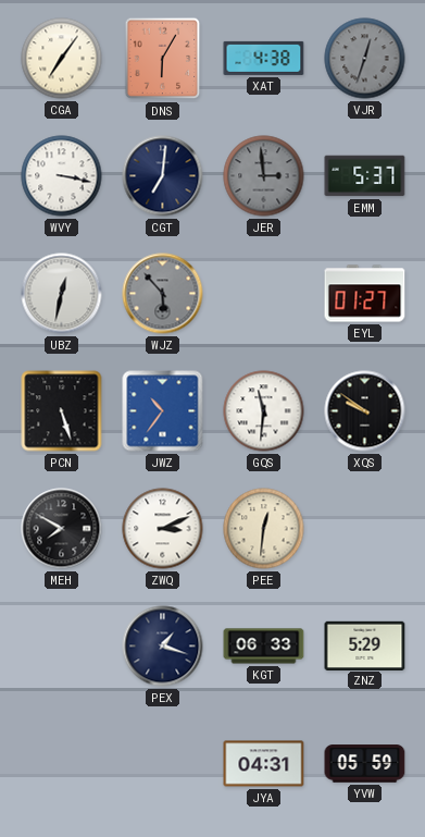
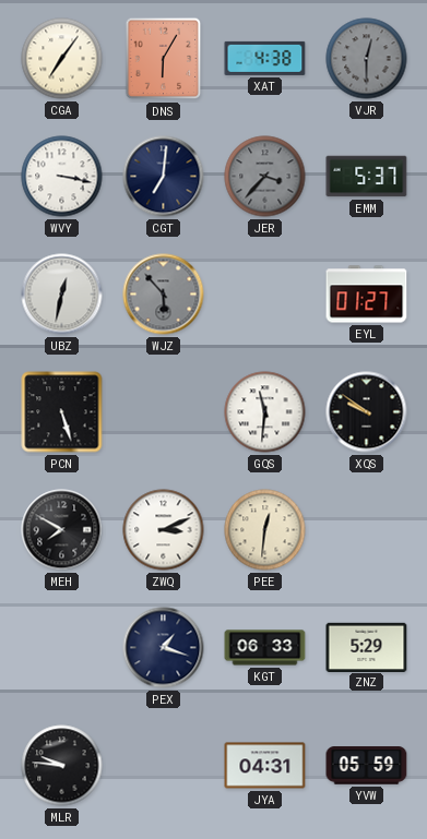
VJR: 12:33 -> 12:30
JER: 2:59 -> 3:37
JWZ: 10:36 -> none
MLR: none -> 9:46
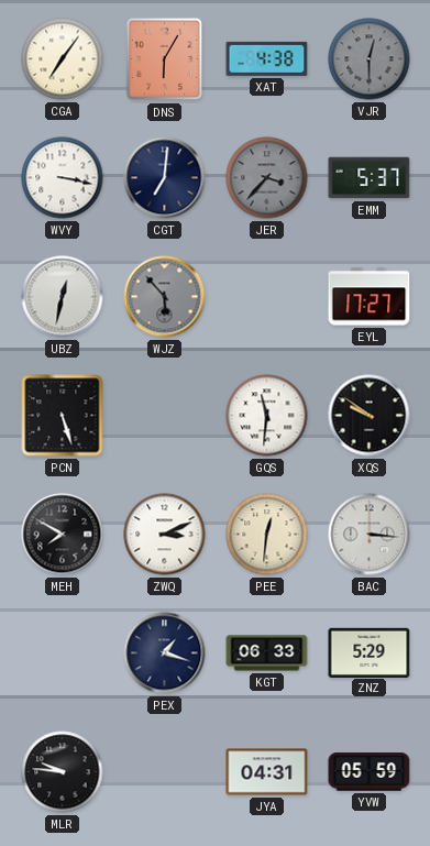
EYL: 01:27 -> 17:27
BAC: none -> 3:16
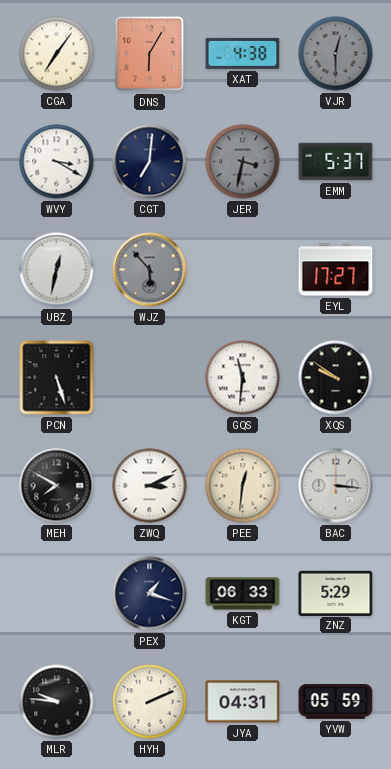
WVY: 3:17 -> 3:20
JER: 3:37 -> 3:32
HYH: none -> 2:11
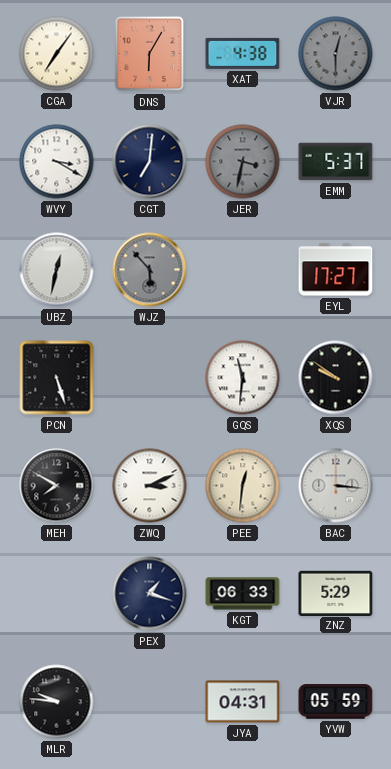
HYH: 2:11 -> none
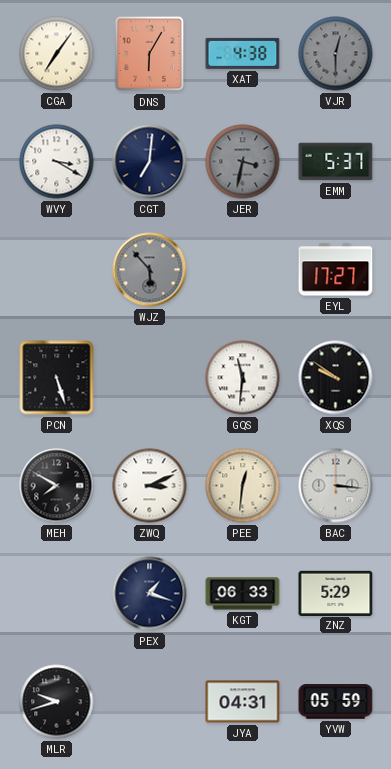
UBZ: 12:32 -> none
MLR: 9:46 -> 9:42
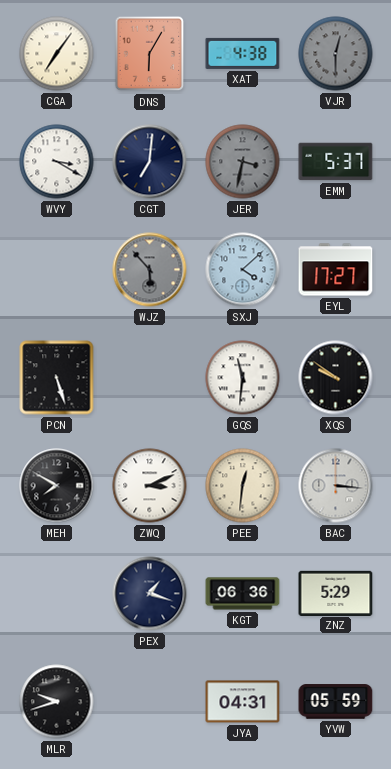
SXJ: none -> 4:08
KGT: 06:33 -> 06:36
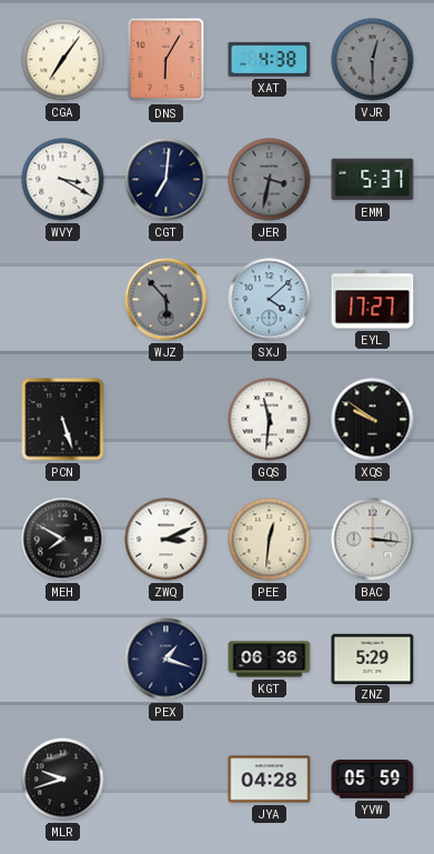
JYA: 04:31 -> 04:28
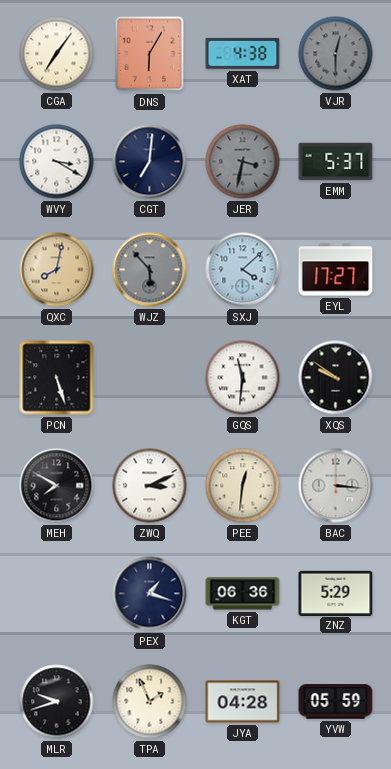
QXC: none -> 8:02
TPA: none -> 1:56
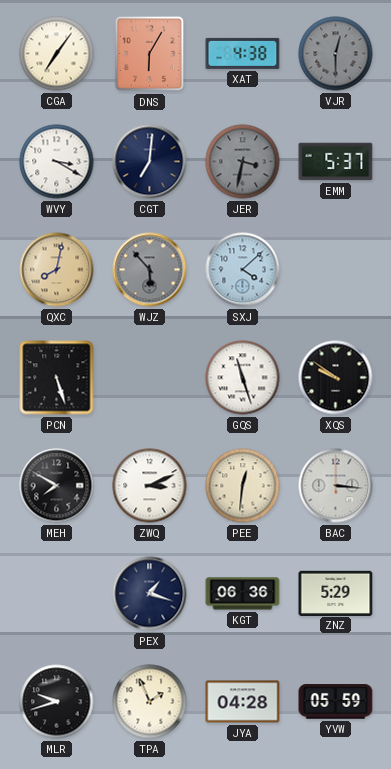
EYL: 17:27 -> none
GQS: 11:31 -> 11:27
